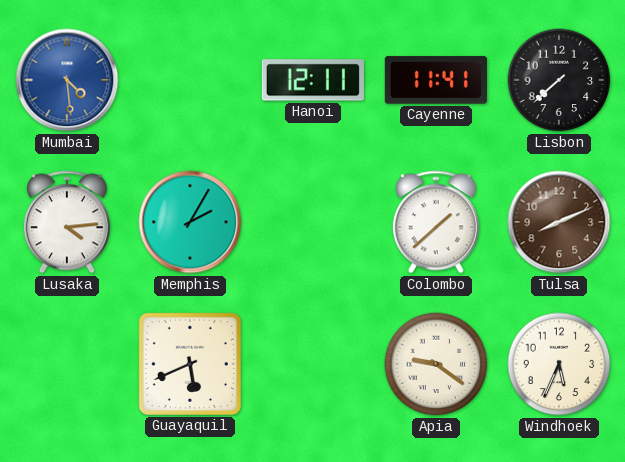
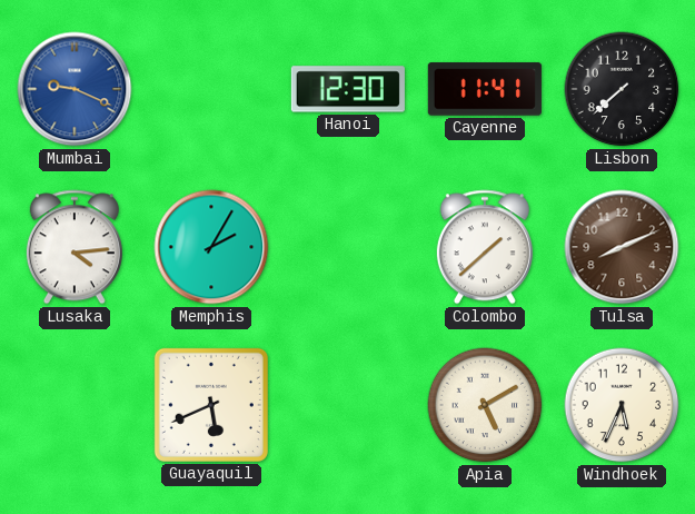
Mumbai: 4:29 -> 9:19
Hanoi: 12:11 -> 12:30
Apia: 9:21 -> 5:10
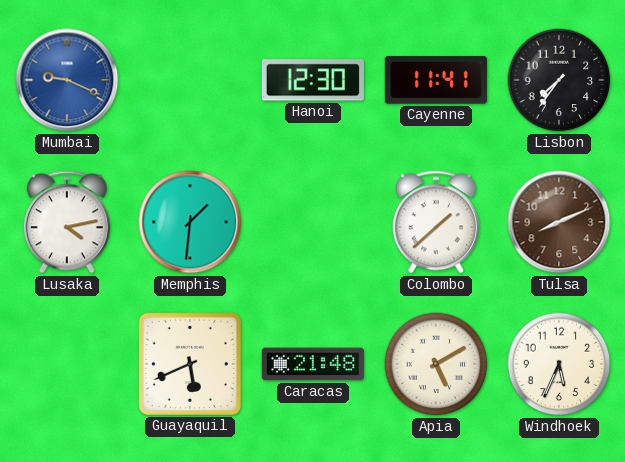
Lisbon: 7:38 -> 7:36
Lusaka: 4:14 -> 4:13
Memphis: 2:05 -> 1:31
Caracas: none -> 21:48
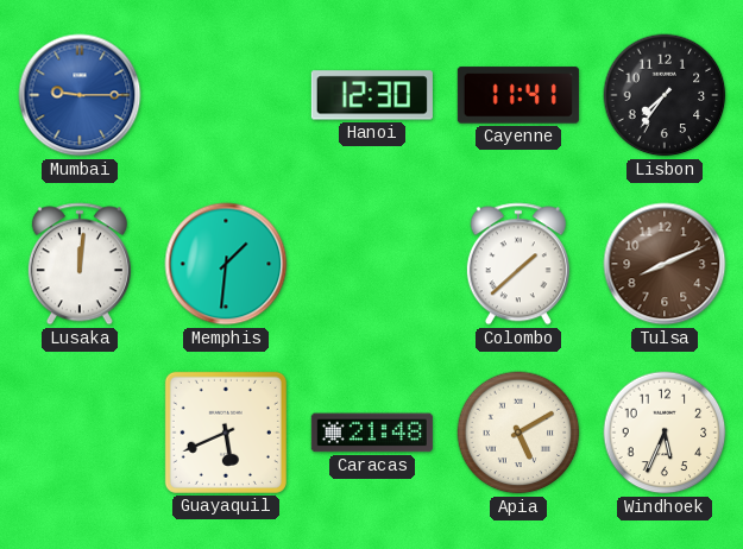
Mumbai: 9:19 -> 9:15
Lusaka: 4:13 -> 12:01
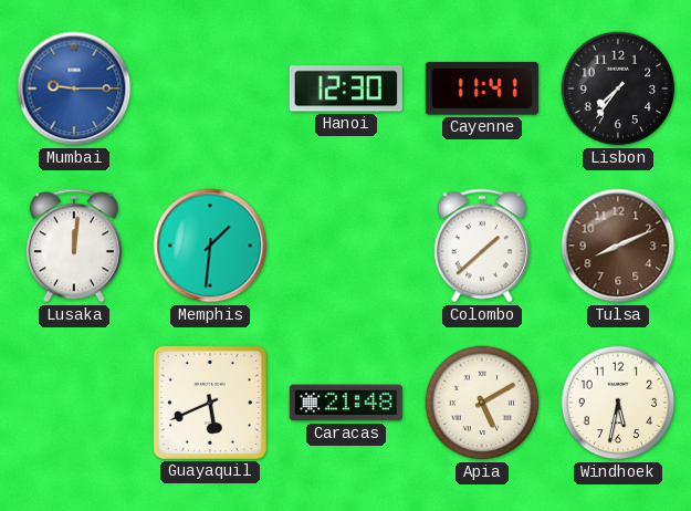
Windhoek: 5:34 -> 5:32
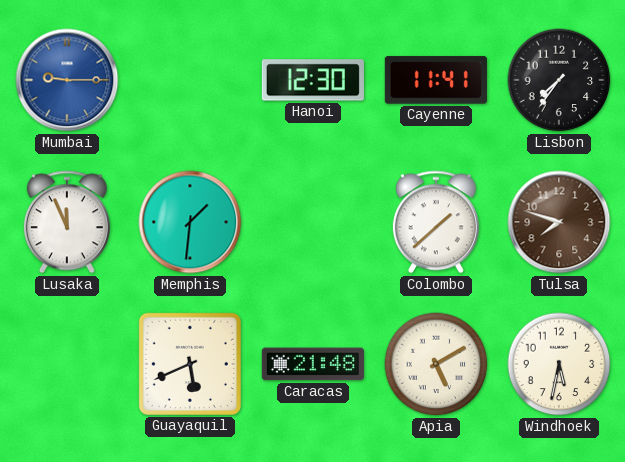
Lusaka: 12:01 -> 11:56
Tulsa: 8:11 -> 7:48
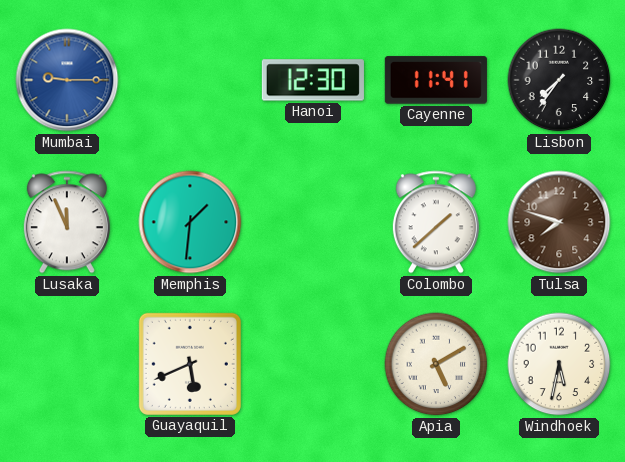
Caracas: 21:48 -> none
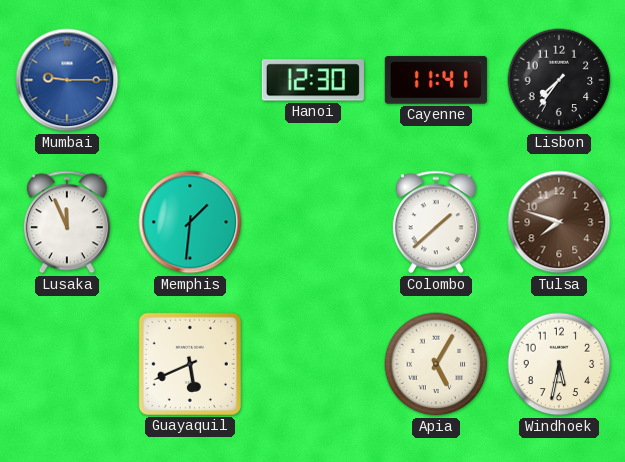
Apia: 5:10 -> 5:05
